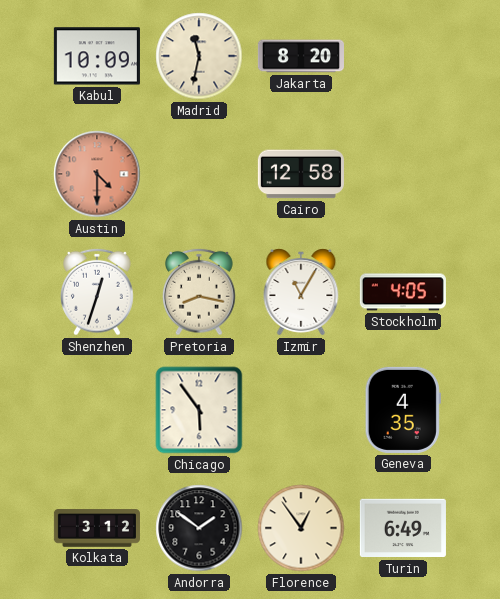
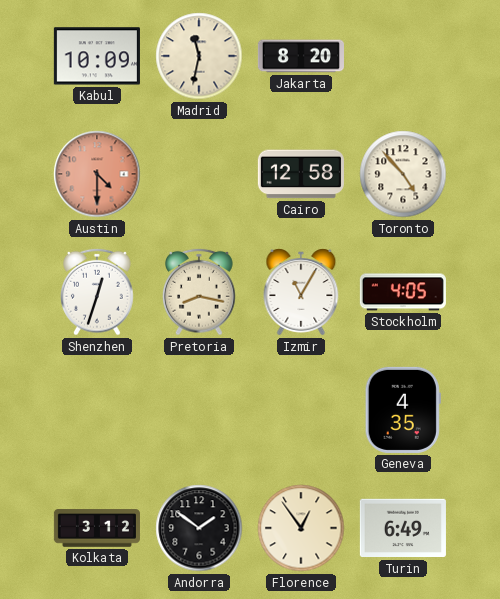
Toronto: none -> 4:53
Chicago: 5:54 -> none
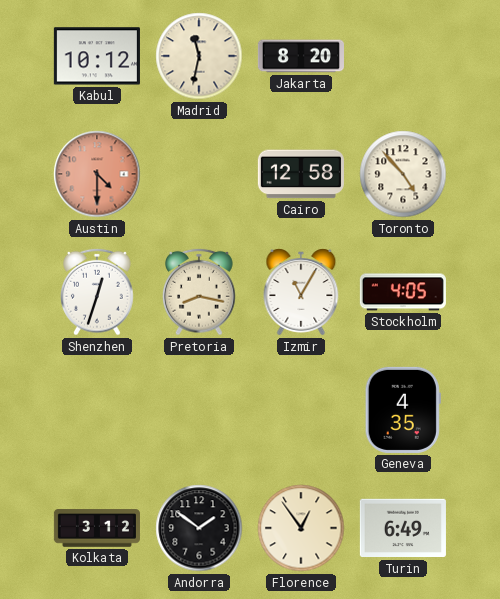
Kabul: 10:09 -> 10:12
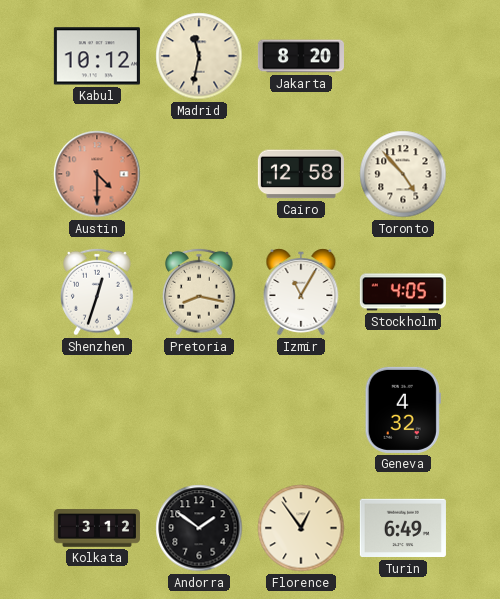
Geneva: 4:35 -> 4:32
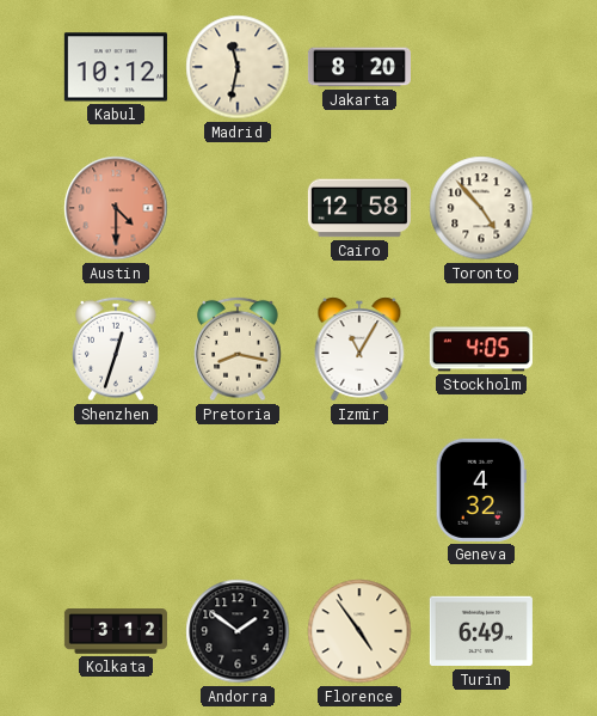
Florence: 12:54 -> 4:54
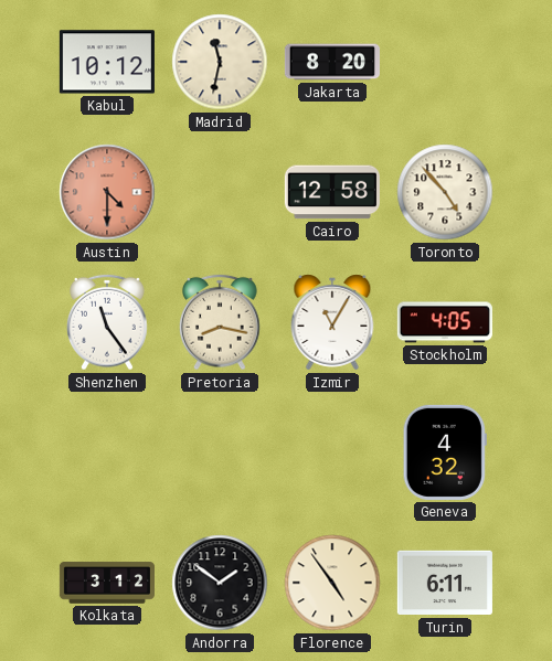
Shenzhen: 12:33 -> 11:24
Turin: 6:49 -> 6:11
